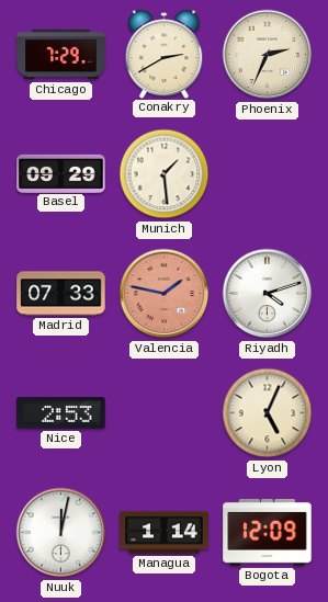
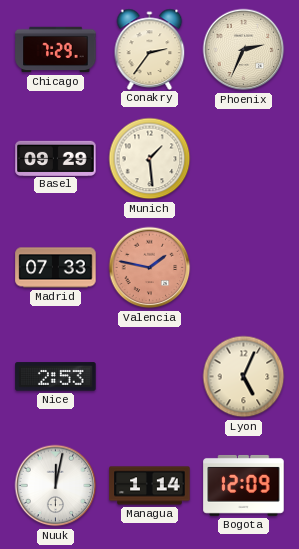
Conakry: 2:40 -> 2:36
Riyadh: 4:12 -> none
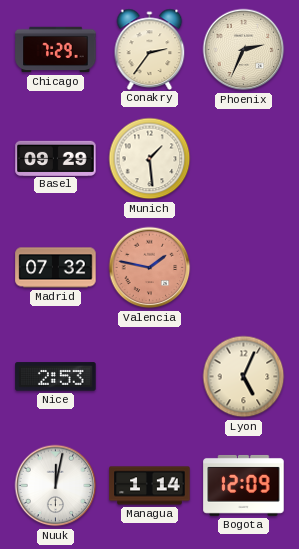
Madrid: 07:33 -> 07:32
